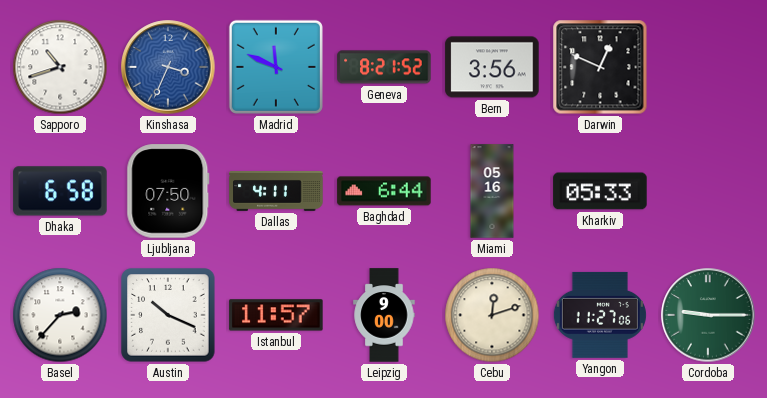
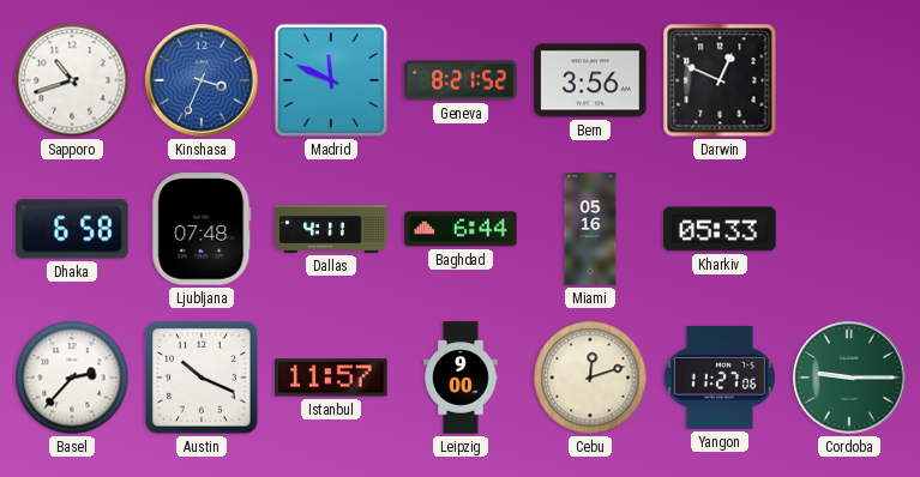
Ljubljana: 07:50 -> 07:48
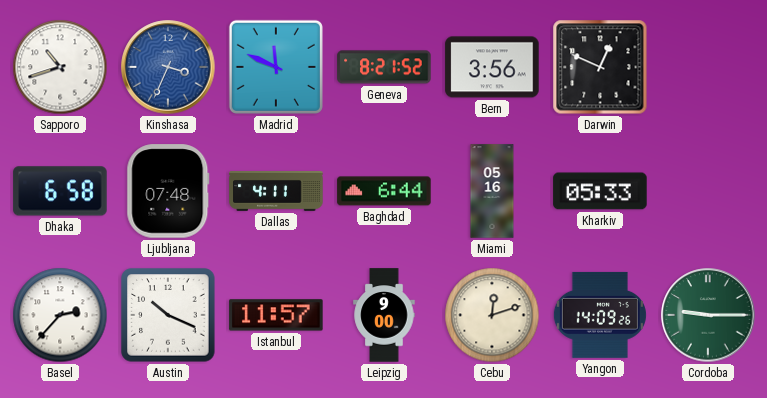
Yangon: 11:27 -> 14:09
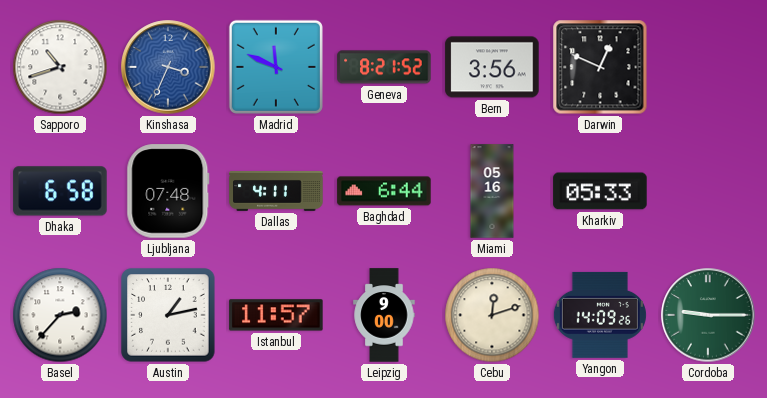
Austin: 10:19 -> 1:13
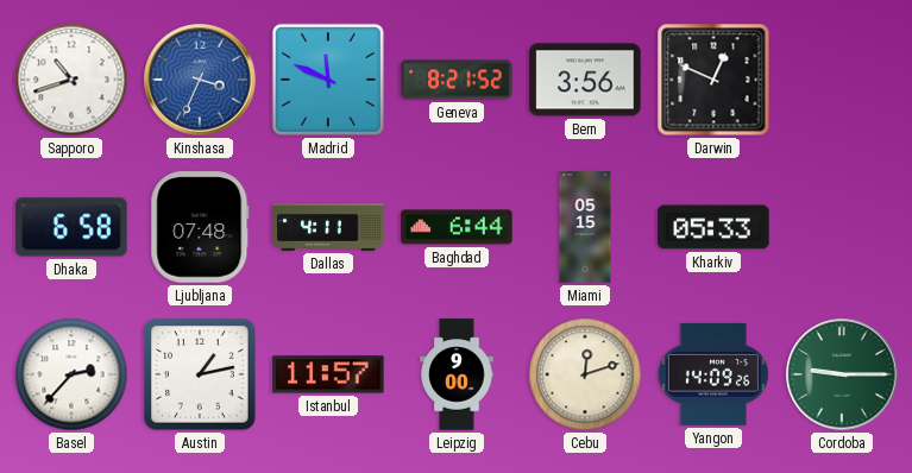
Miami: 05:16 -> 05:15
